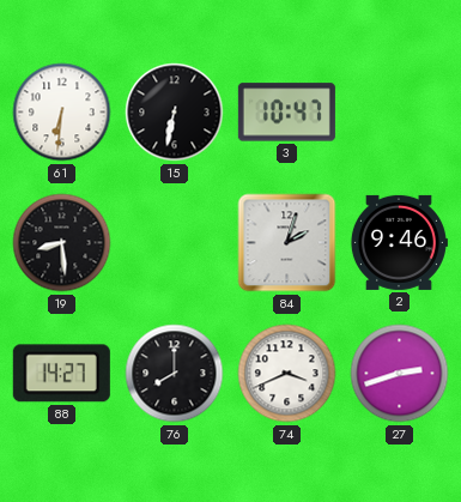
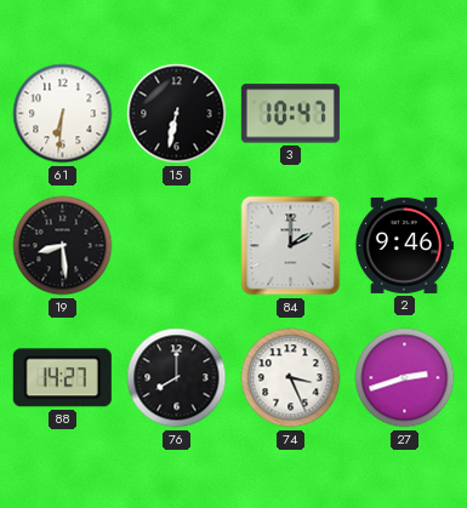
84: 2:03 -> 2:00
74: 3:41 -> 3:26
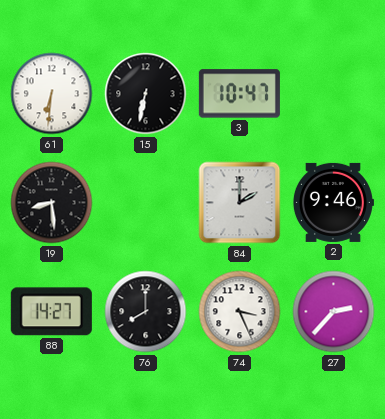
27: 2:42 -> 2:37
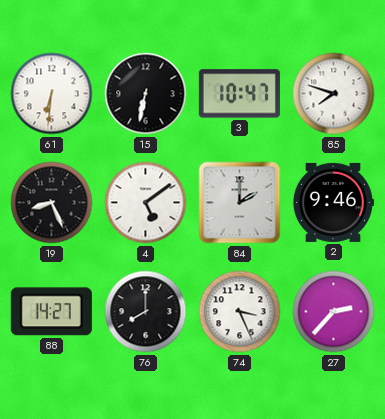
85: none -> 7:48
19: 8:29 -> 8:26
4: none -> 5:09
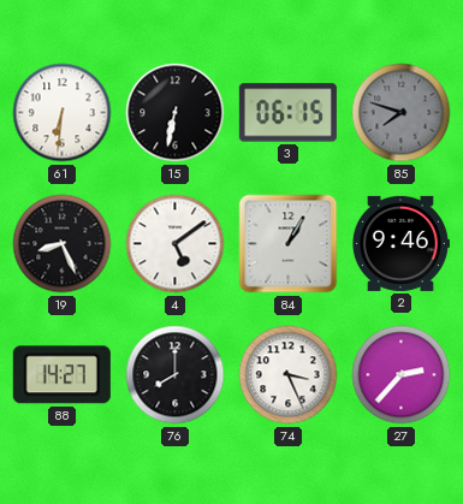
3: 10:47 -> 06:15
85 dial: white -> grey
84: 2:00 -> 1:05
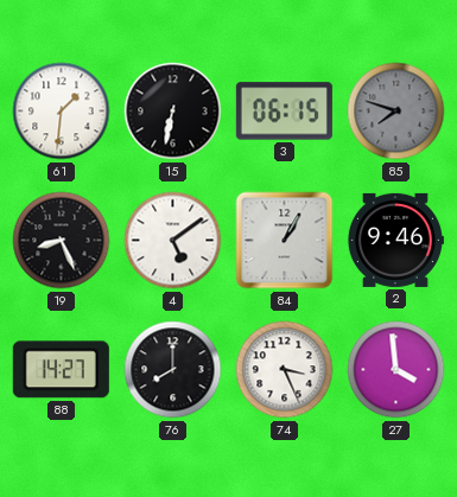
61: 6:31 -> 1:31
27: 2:37 -> 3:59
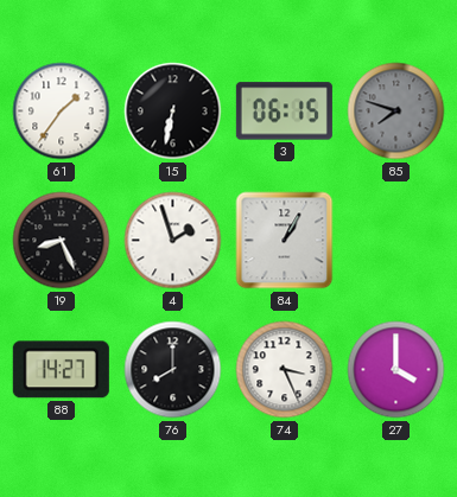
61: 1:31 -> 1:36
4: 5:09 -> 1:57
2: 9:46 -> none
27: 3:59 -> 4:00
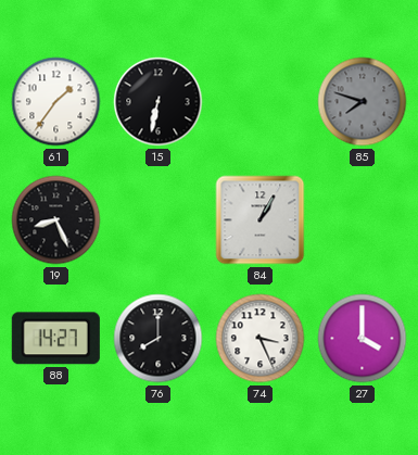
3: 06:15 -> none
4: 1:57 -> none
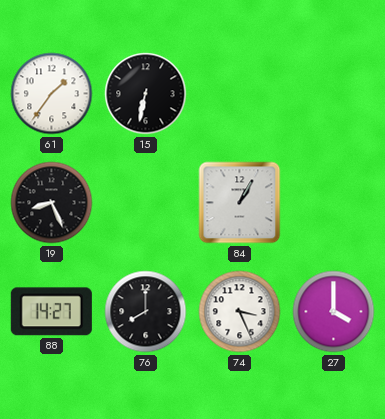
85: 7:48 -> none
